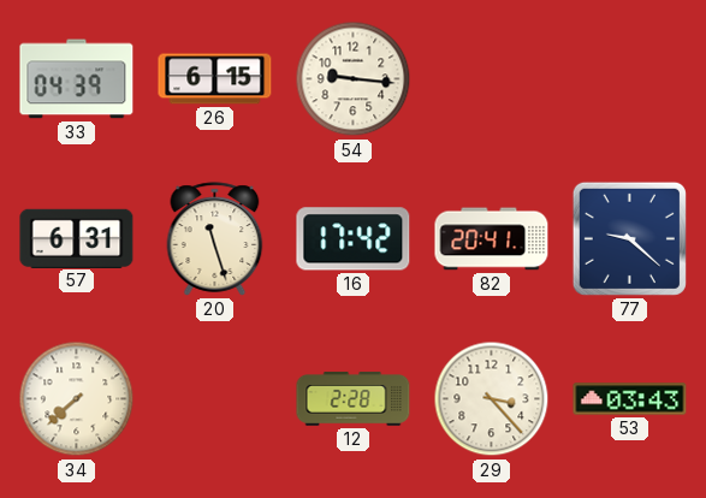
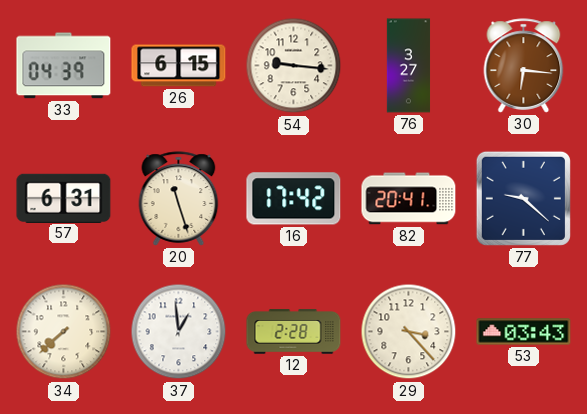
76: none -> 3:27
30: none -> 6:16
37: none -> 12:59
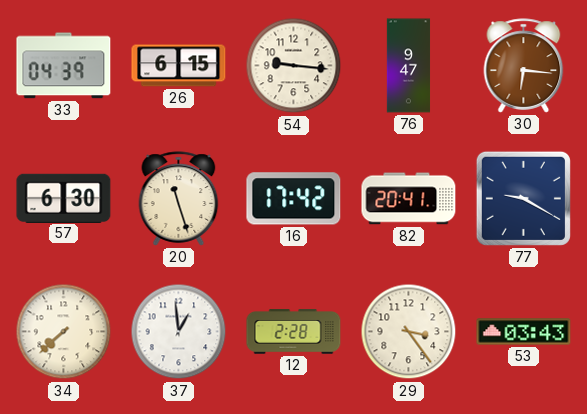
76: 3:27 -> 9:47
57: 6:31 -> 6:30
77: 9:22 -> 9:20
29: 3:23 -> 3:24
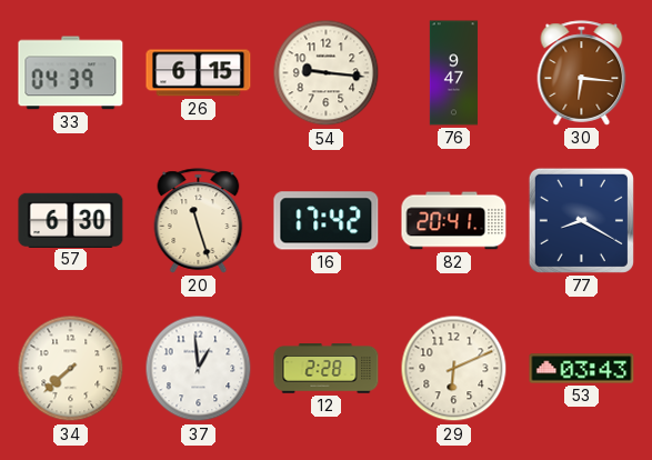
77: 9:20 -> 8:20
29: 3:24 -> 6:11
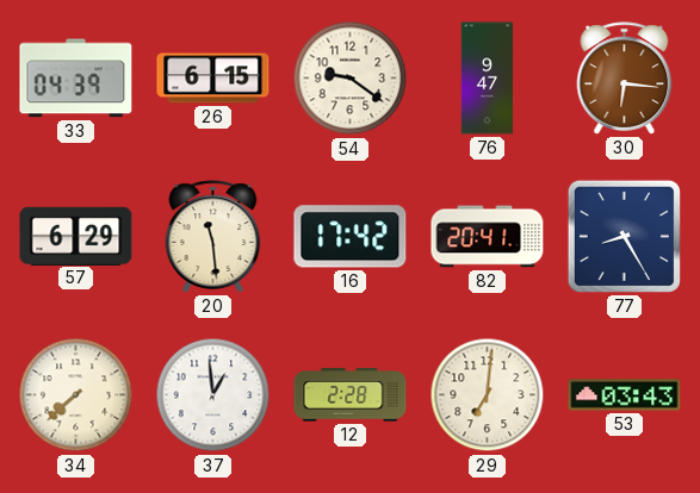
54: 9:16 -> 9:21
57: 6:30 -> 6:29
20: 11:27 -> 11:29
77: 8:20 -> 8:25
29: 6:11 -> 7:01
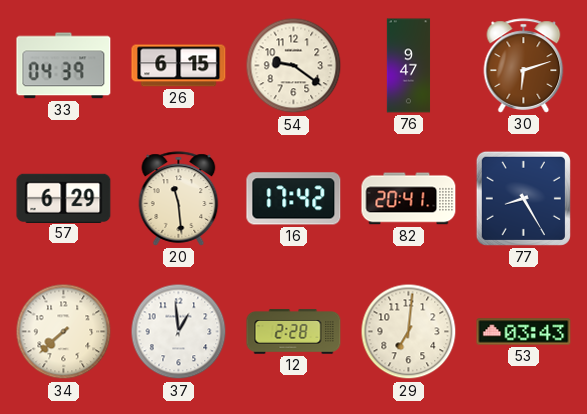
30: 6:16 -> 6:12
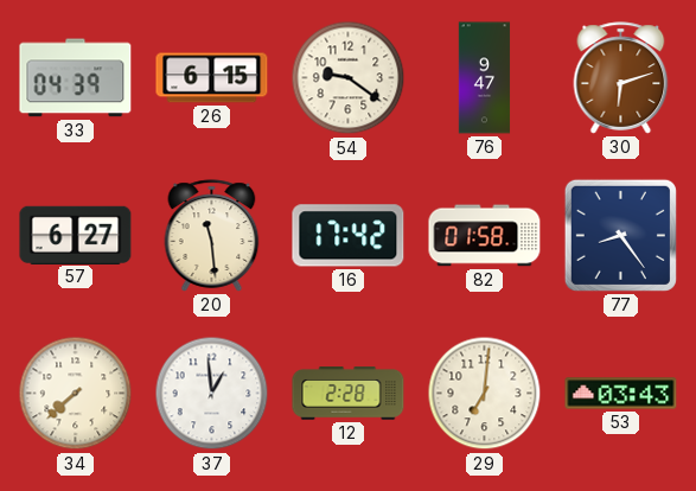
57: 6:29 -> 6:27
82: 20:41 -> 01:58
77: 8:25 -> 8:24
